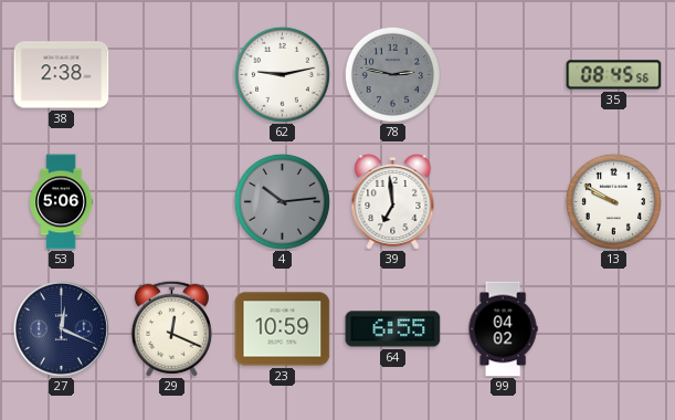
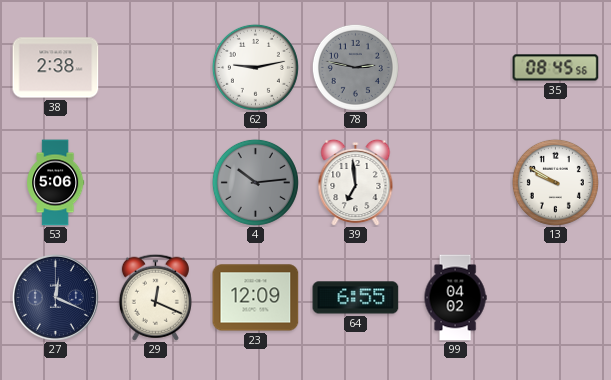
23: 10:59 -> 12:09
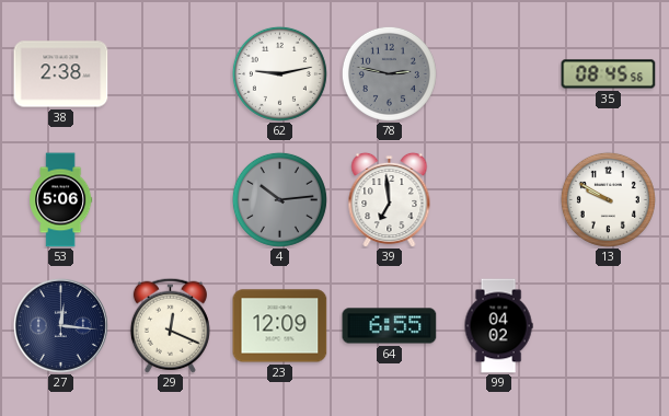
27: 12:19 -> 12:16
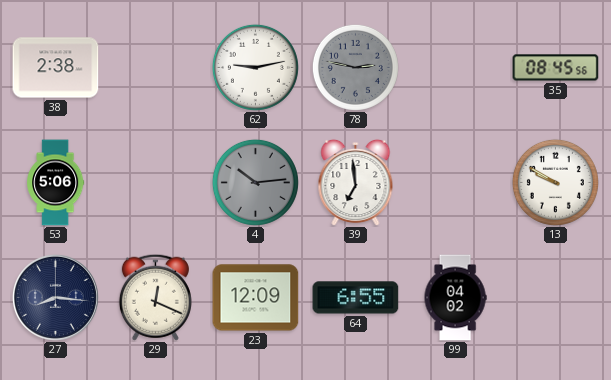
27: 12:16 -> 8:16
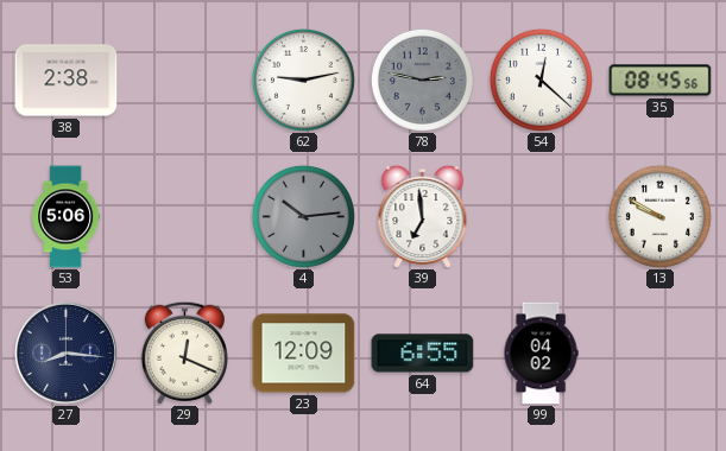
54: none -> 12:22
